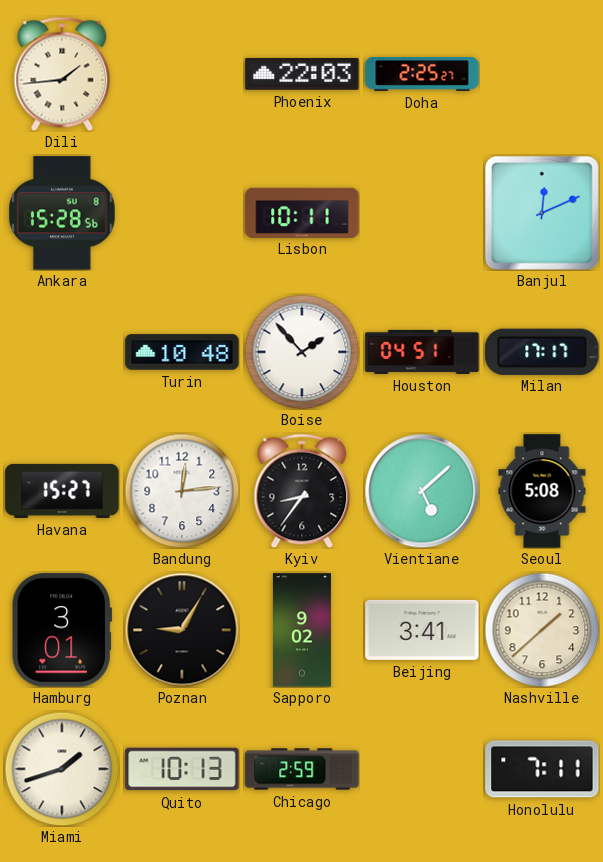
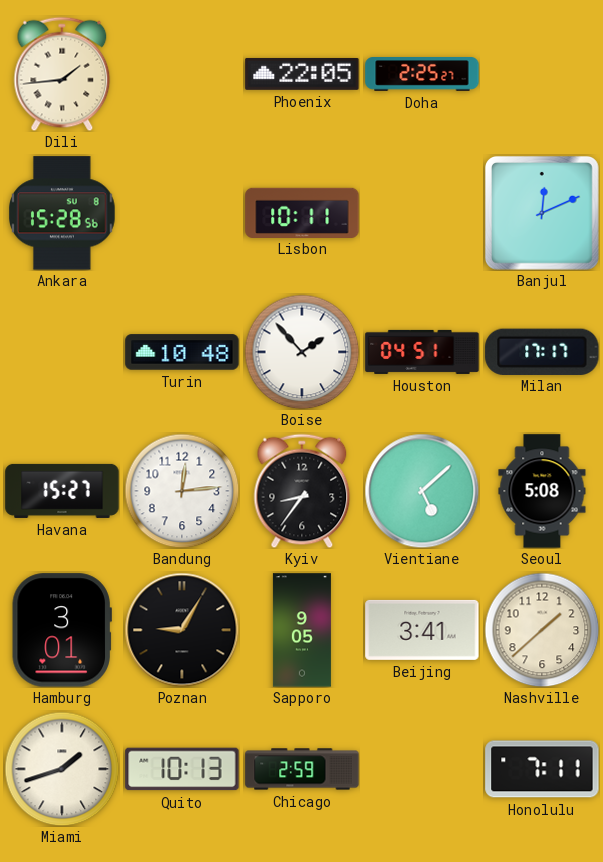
Phoenix: 22:03 -> 22:05
Sapporo: 9:02 -> 9:05
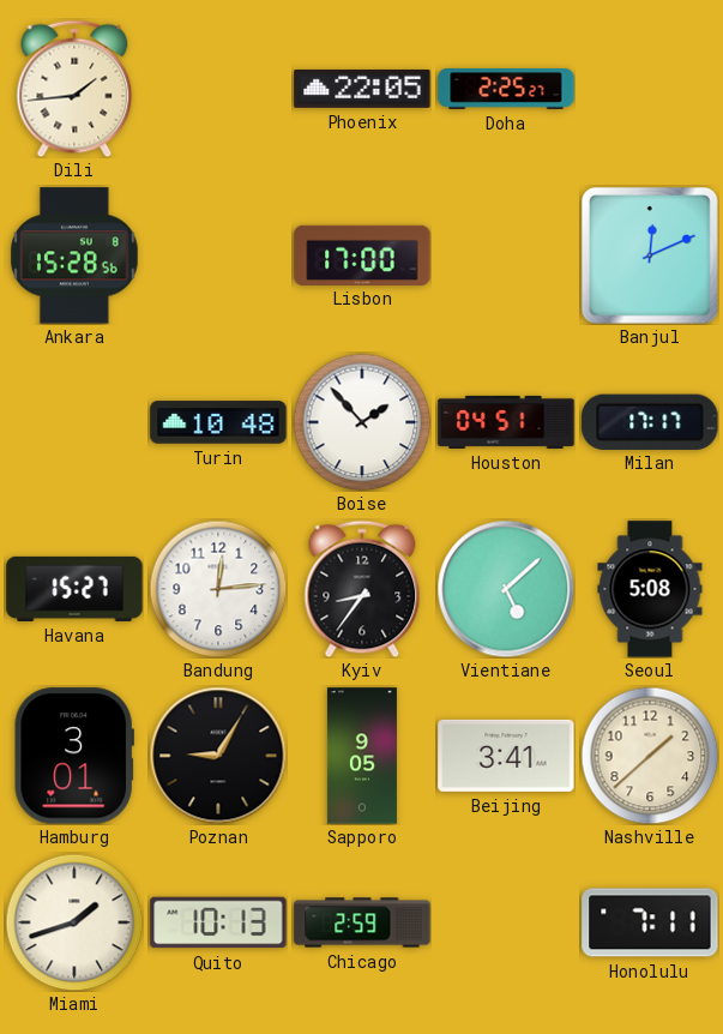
Lisbon: 10:11 -> 17:00
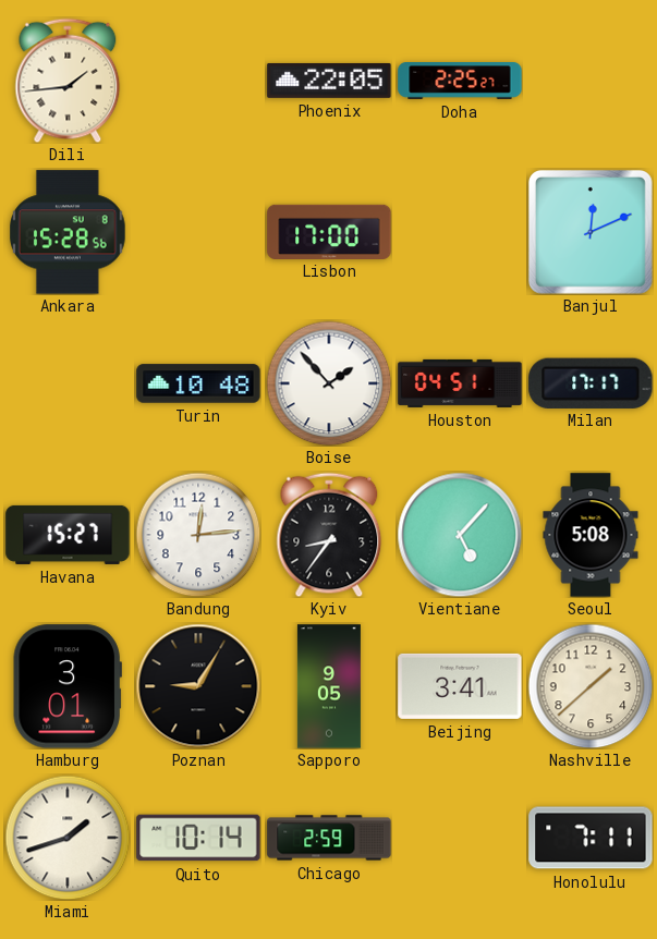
Vientiane: 5:08 -> 5:07
Quito: 10:13 -> 10:14
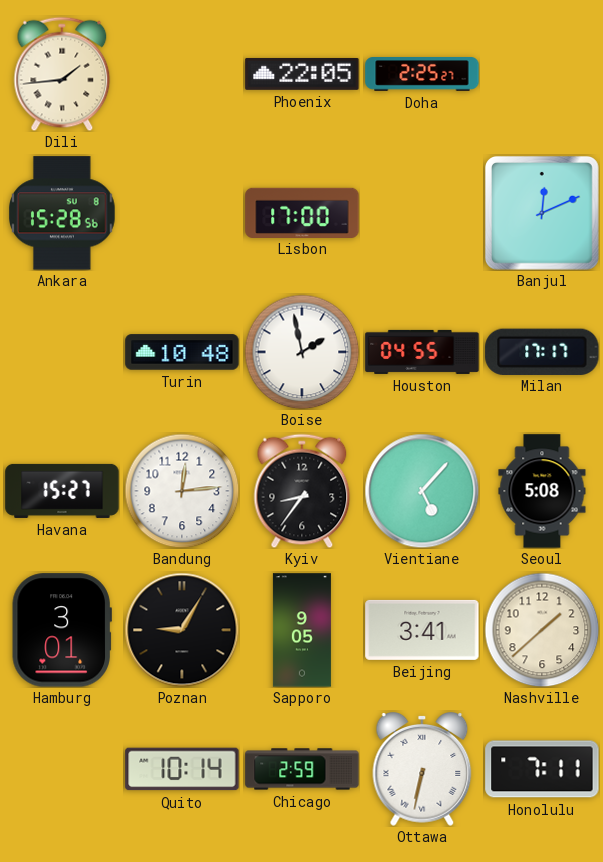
Boise: 1:53 -> 1:58
Houston: 04:51 -> 04:55
Miami: 1:42 -> none
Ottawa: none -> 6:32
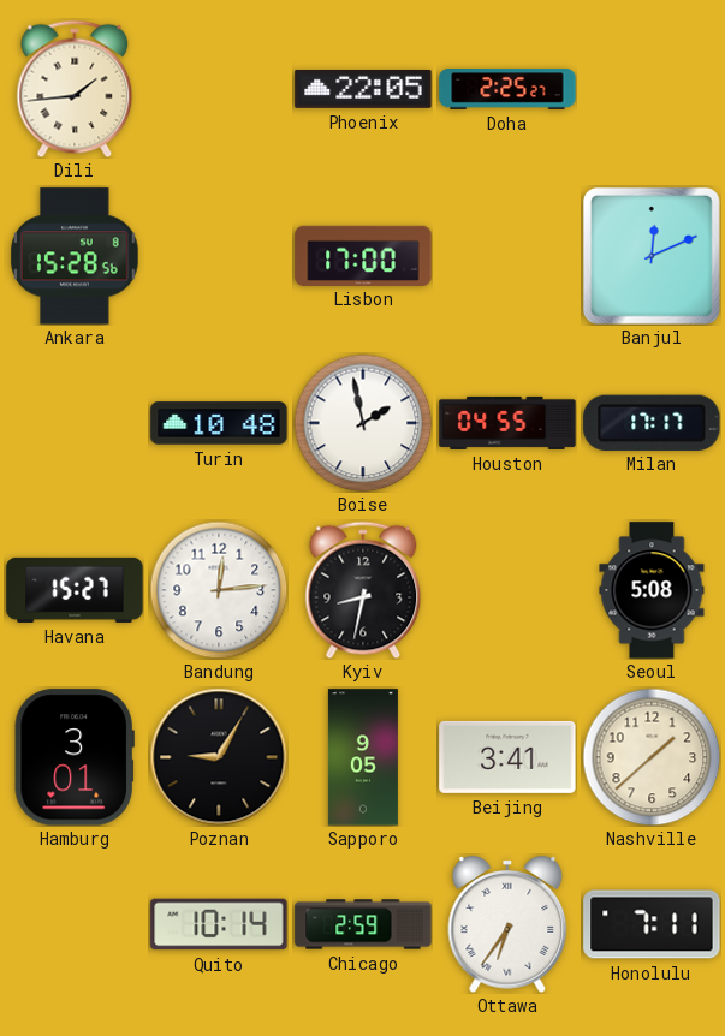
Kyiv: 8:36 -> 8:32
Vientiane: 5:07 -> none
Ottawa: 6:32 -> 6:36
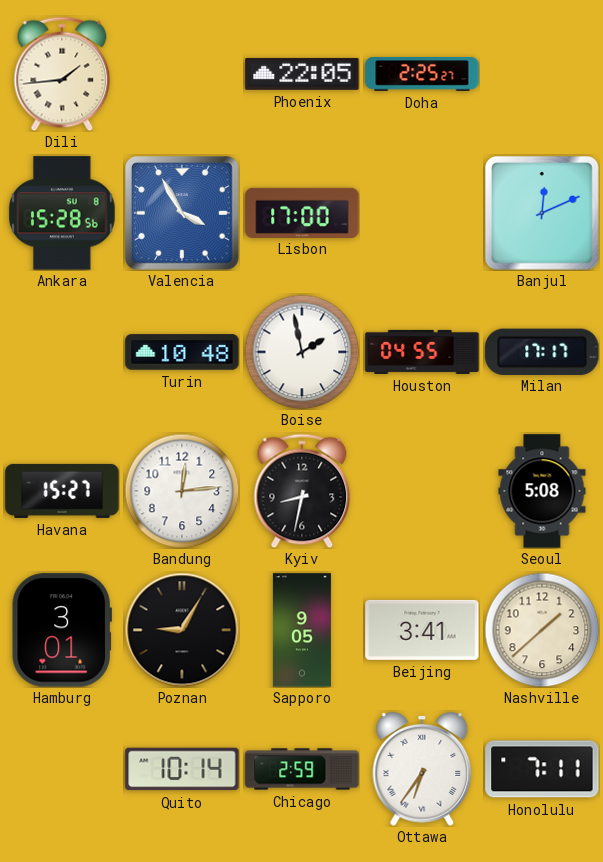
Valencia: none -> 3:55
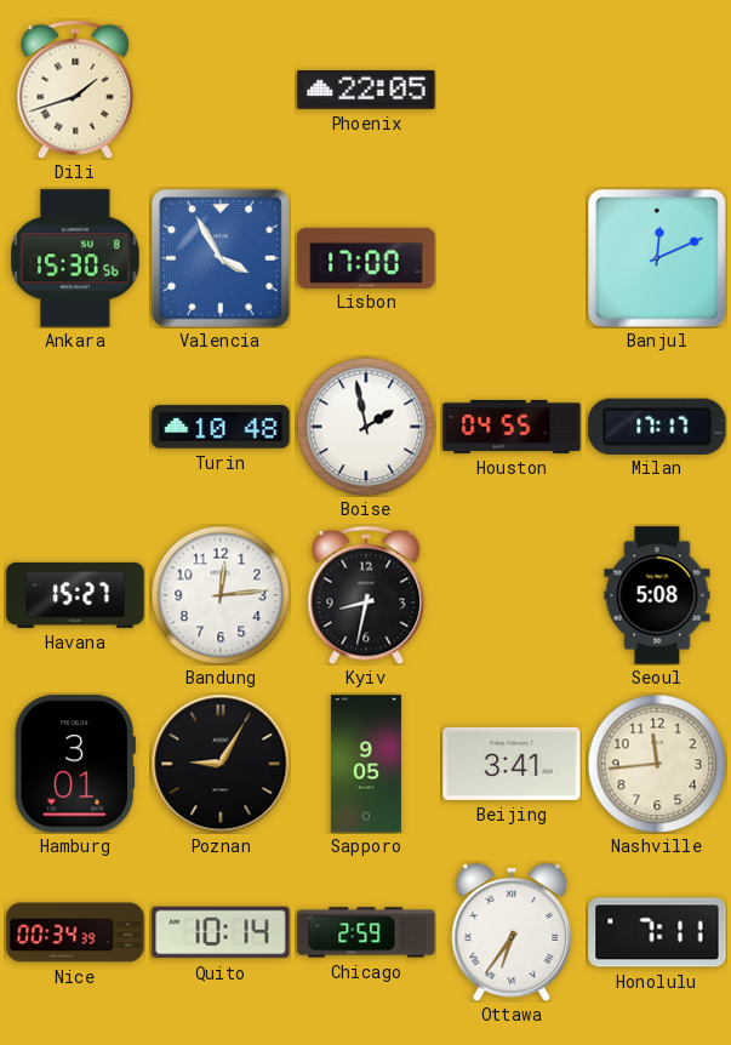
Dili: 1:44 -> 1:42
Doha: 2:25 -> none
Ankara: 15:28 -> 15:30
Nashville: 1:38 -> 11:44
Nice: none -> 00:34
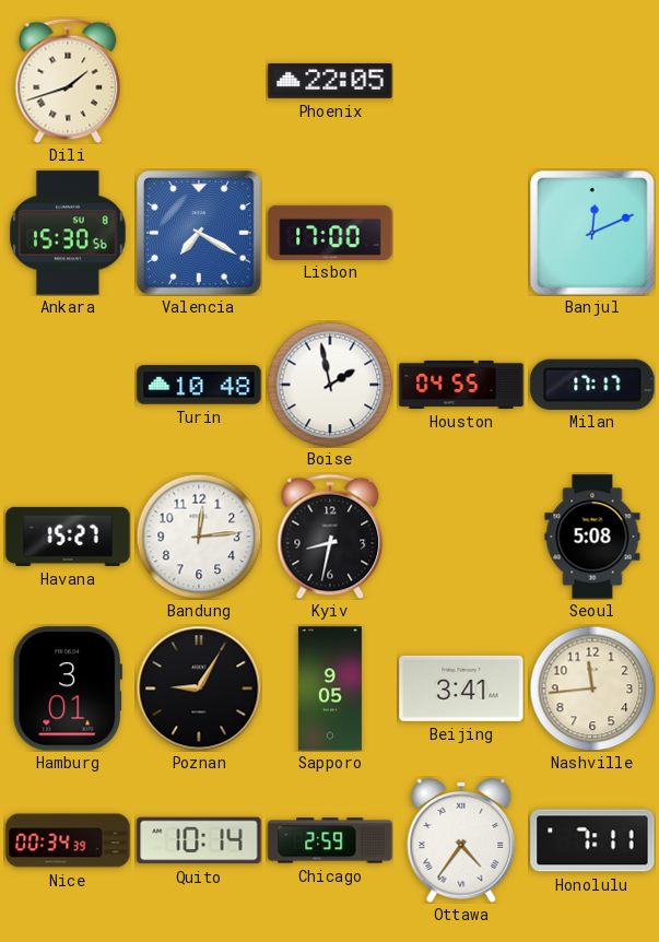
Valencia: 3:55 -> 7:20
Ottawa: 6:36 -> 4:36
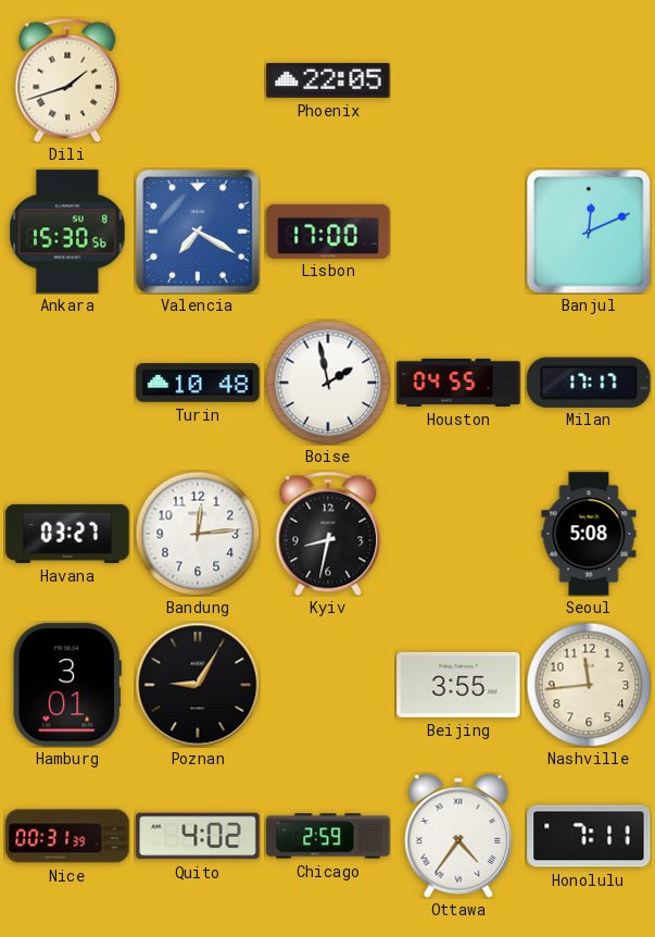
Havana: 15:27 -> 03:27
Sapporo: 9:05 -> none
Beijing: 3:41 -> 3:55
Nice: 00:34 -> 00:31
Quito: 10:14 -> 4:02
